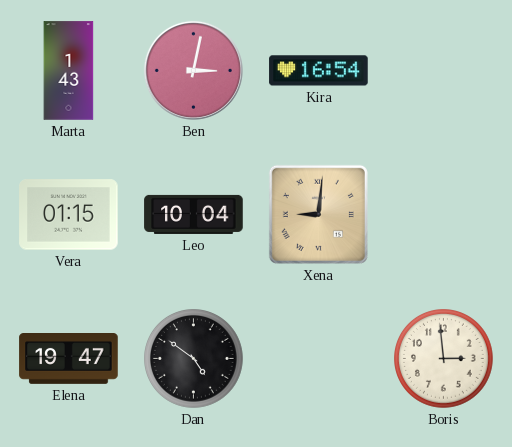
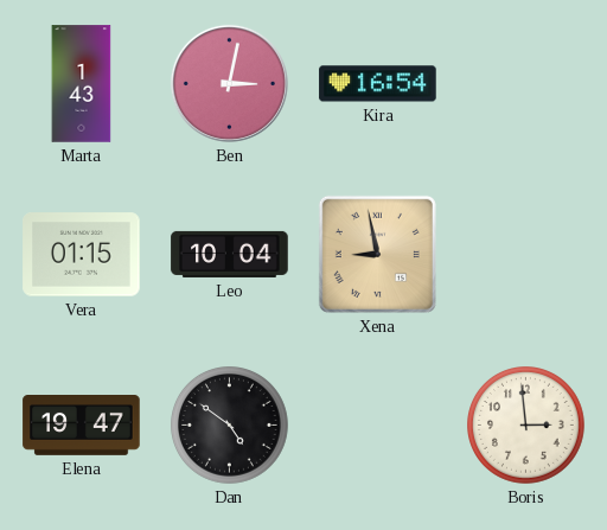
Xena: 9:01 -> 8:58
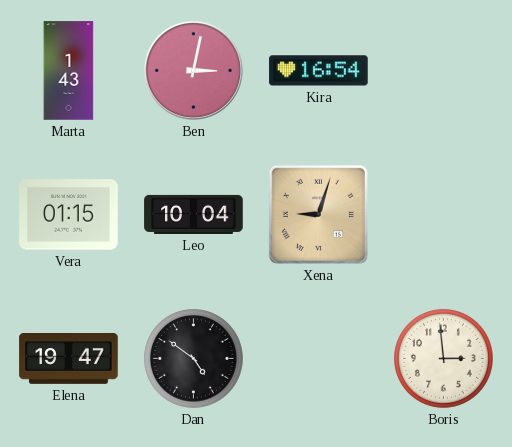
Xena: 8:58 -> 9:03
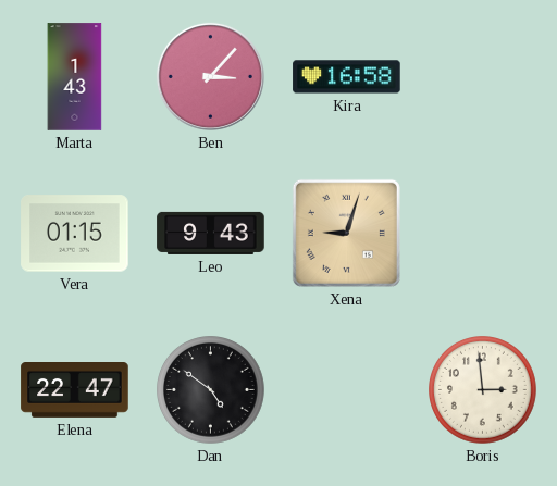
Ben: 3:02 -> 3:07
Kira: 16:54 -> 16:58
Leo: 10:04 -> 9:43
Elena: 19:47 -> 22:47
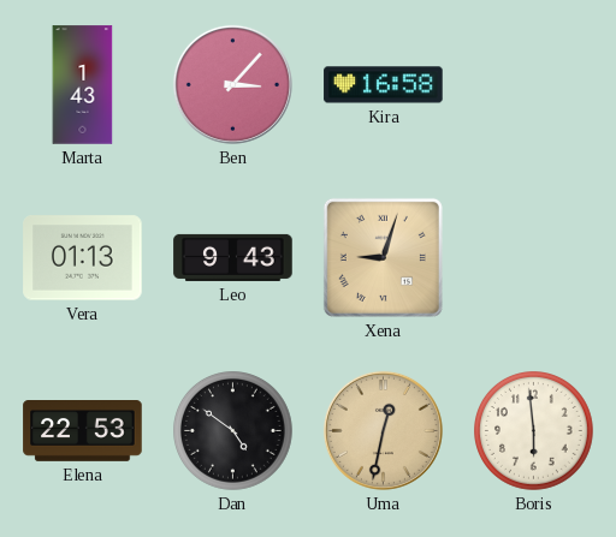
Vera: 01:15 -> 01:13
Elena: 22:47 -> 22:53
Uma: none -> 12:32
Boris: 2:59 -> 5:59
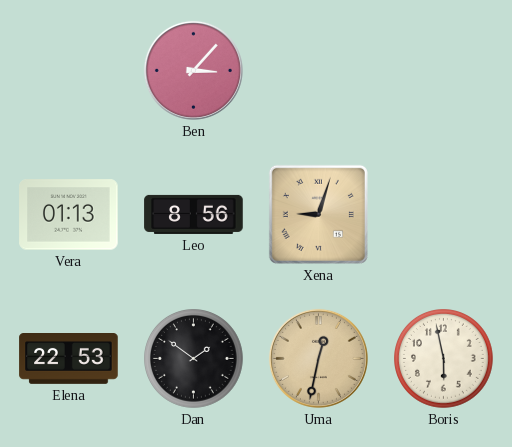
Marta: 1:43 -> none
Kira: 16:58 -> none
Leo: 9:43 -> 8:56
Dan: 4:51 -> 1:51
Boris: 5:59 -> 5:58
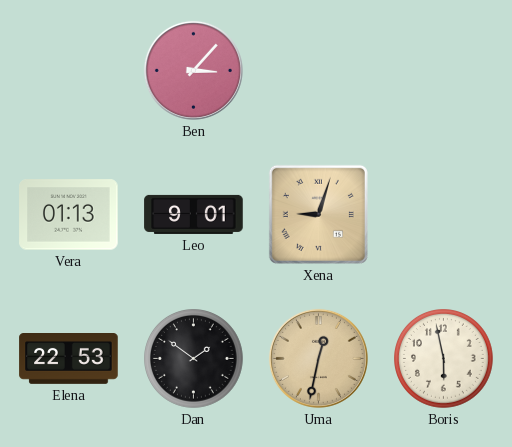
Leo: 8:56 -> 9:01
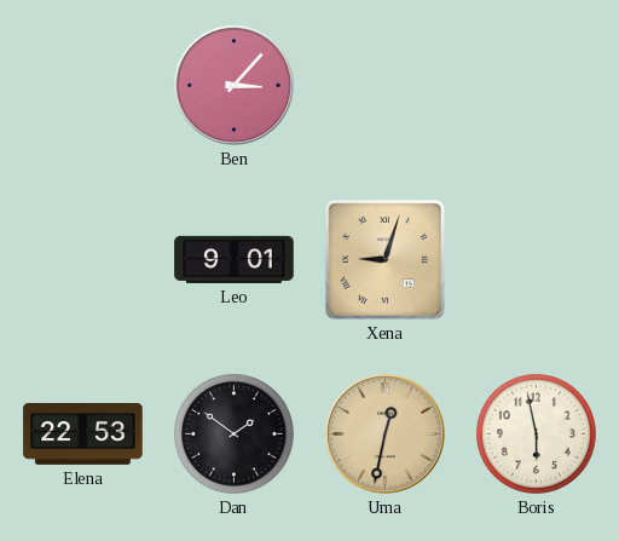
Vera: 01:13 -> none
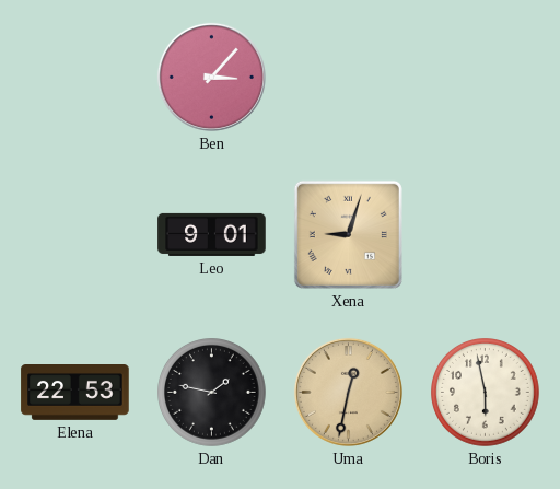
Dan: 1:51 -> 1:47
